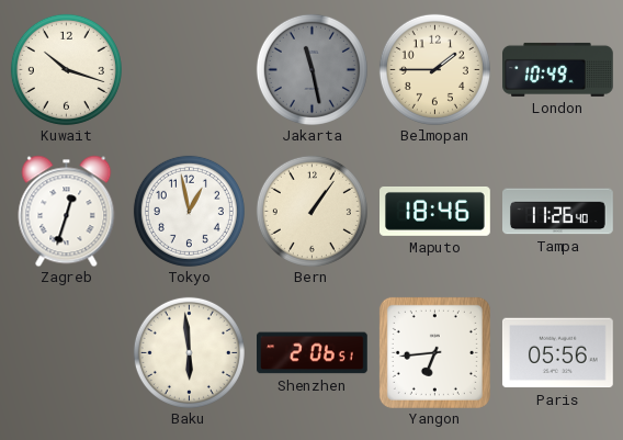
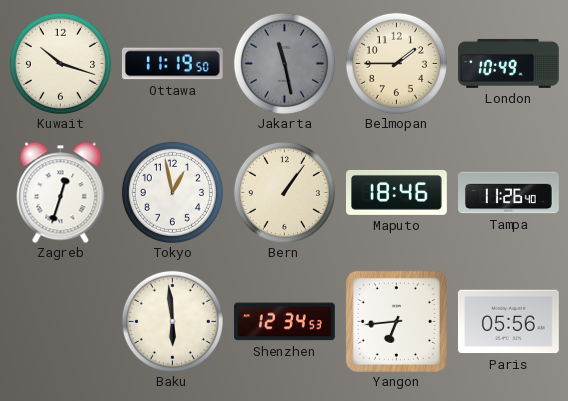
Ottawa: none -> 11:19
Shenzhen: 2:06 -> 12:34
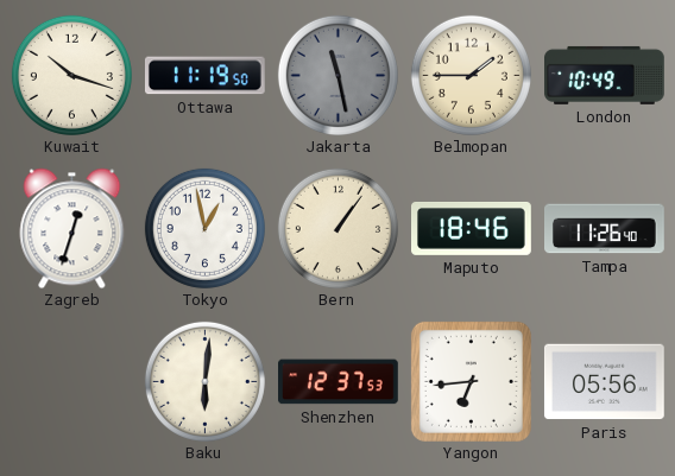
Baku: 5:59 -> 6:01
Shenzhen: 12:34 -> 12:37
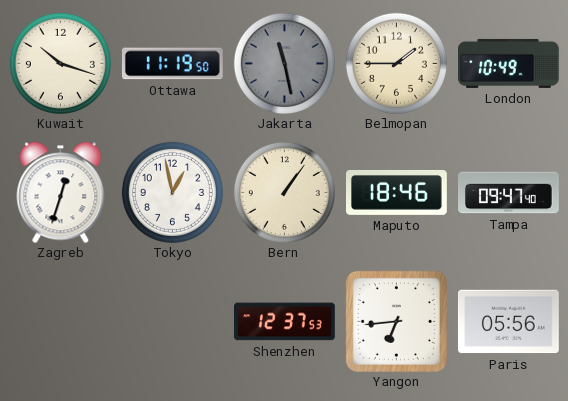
Tampa: 11:26 -> 09:47
Baku: 6:01 -> none
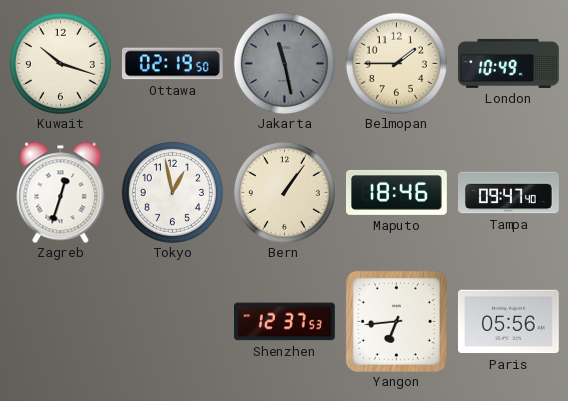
Ottawa: 11:19 -> 02:19
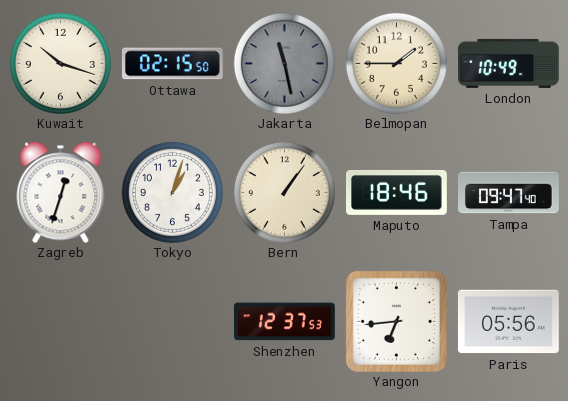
Ottawa: 02:19 -> 02:15
Tokyo: 12:58 -> 1:03
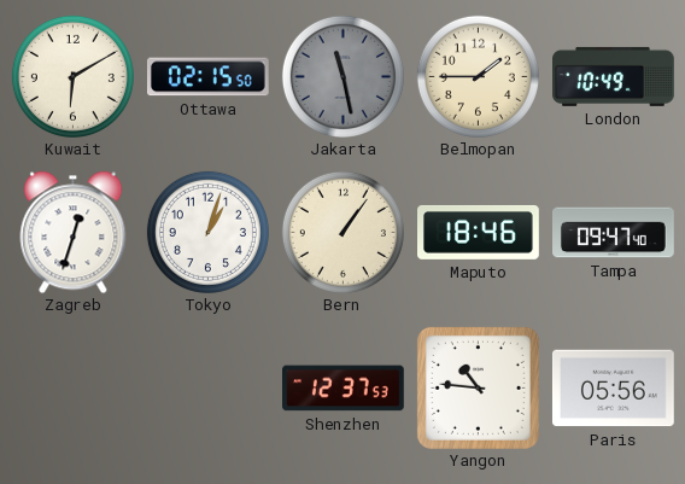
Kuwait: 10:18 -> 6:10
Yangon: 6:44 -> 10:46
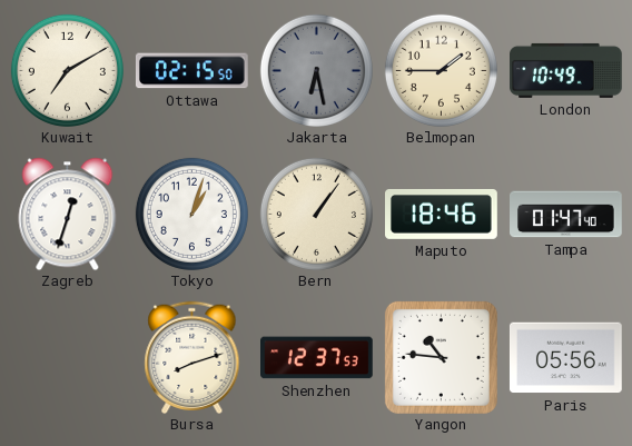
Kuwait: 6:10 -> 7:10
Jakarta: 11:28 -> 6:28
Tampa: 09:47 -> 01:47
Bursa: none -> 8:12
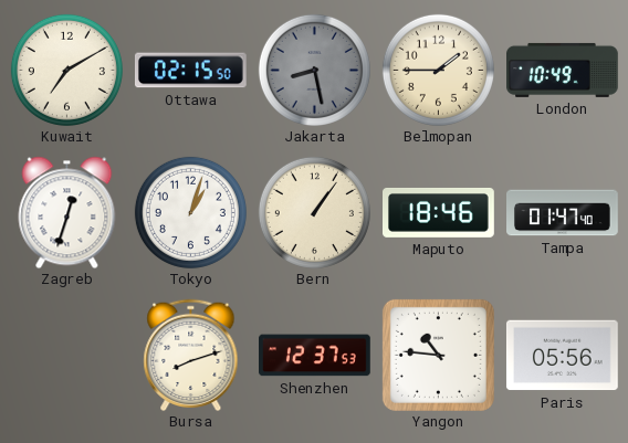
Jakarta: 6:28 -> 8:28
